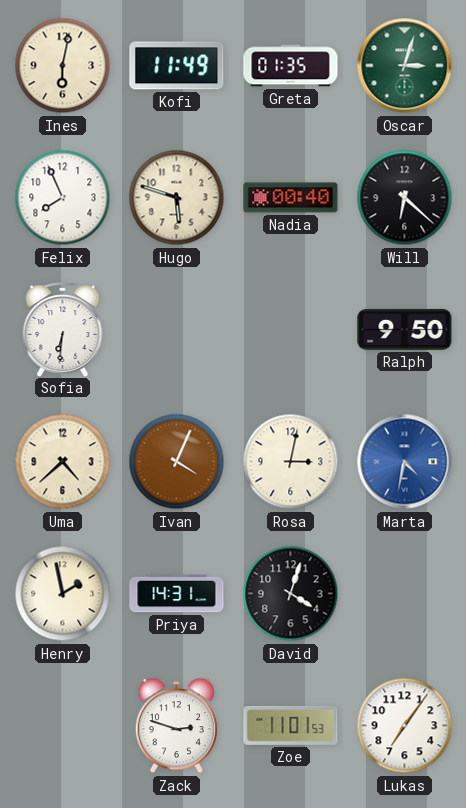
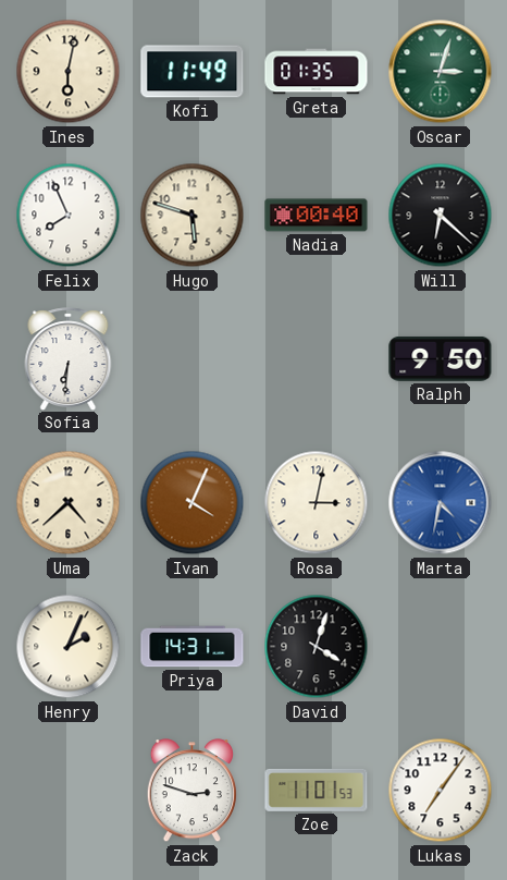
Henry: 1:58 -> 2:04
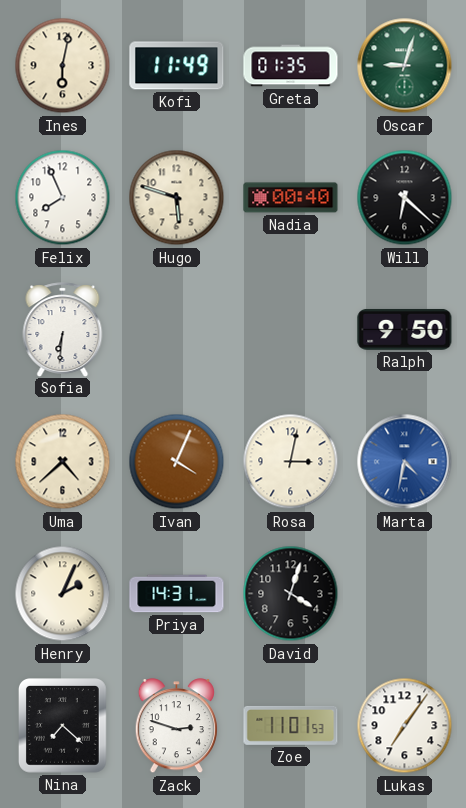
Oscar: 3:03 -> 9:03
Nina: none -> 7:22
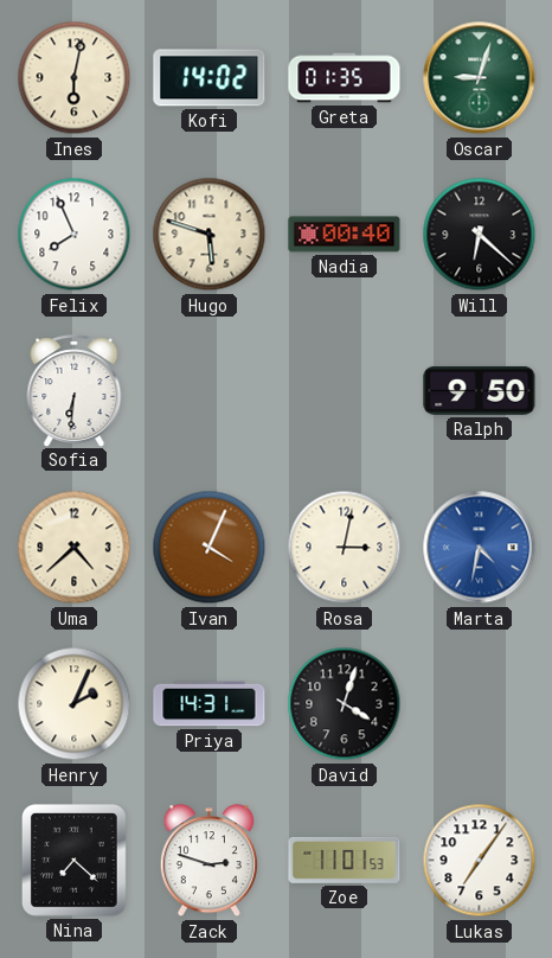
Kofi: 11:49 -> 14:02
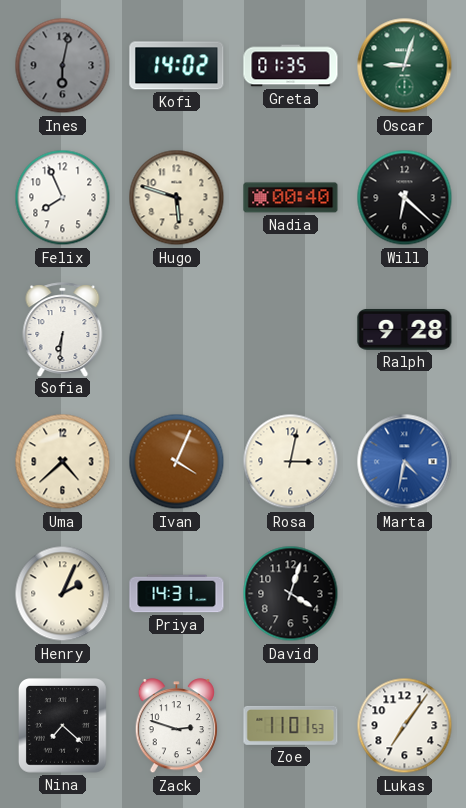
Ines dial: cream -> grey
Ralph: 9:50 -> 9:28
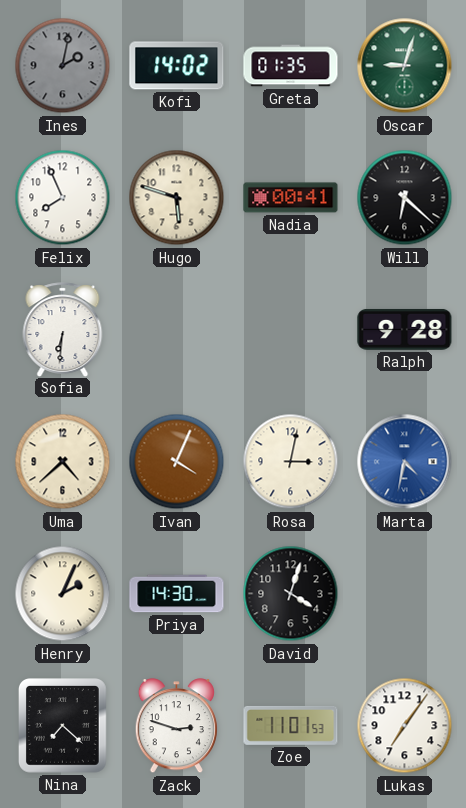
Ines: 6:02 -> 2:02
Nadia: 00:40 -> 00:41
Priya: 14:31 -> 14:30
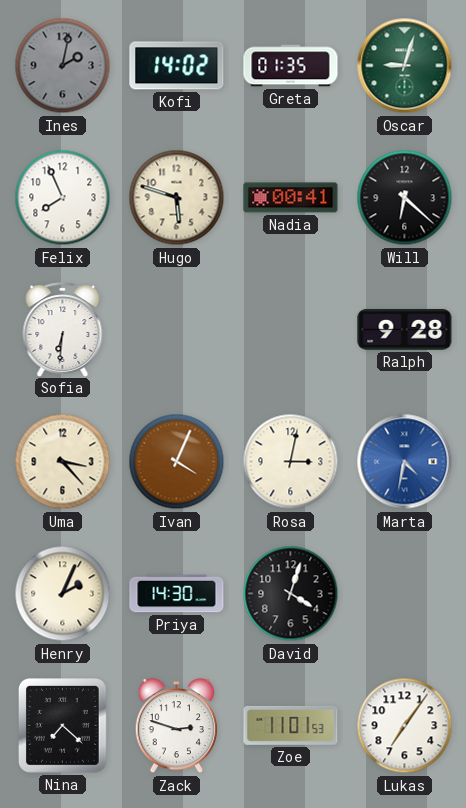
Uma: 4:38 -> 3:23
